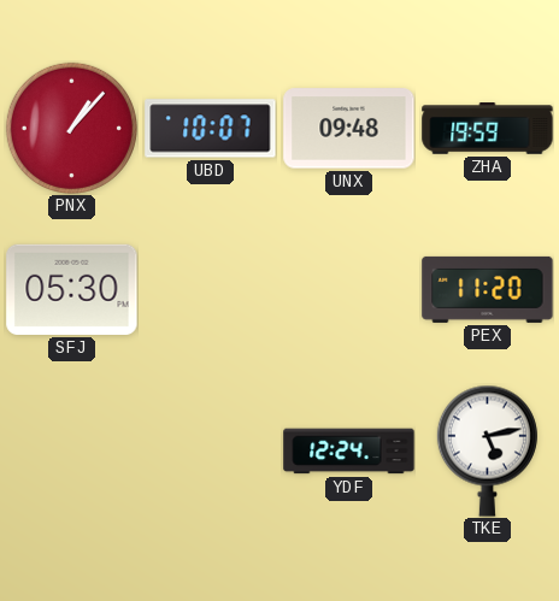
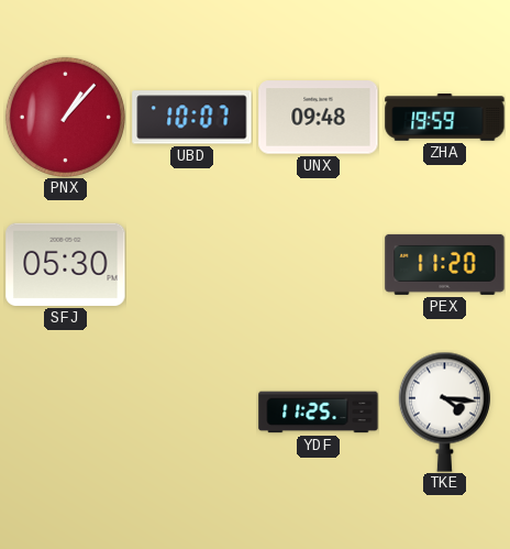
YDF: 12:24 -> 11:25
TKE: 5:13 -> 4:16
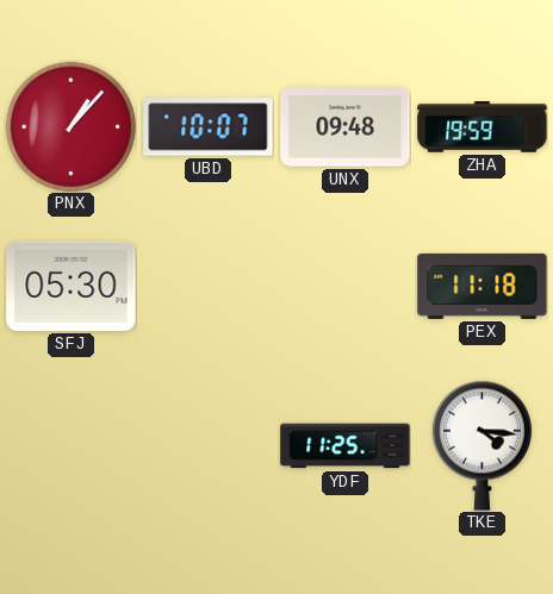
PEX: 11:20 -> 11:18
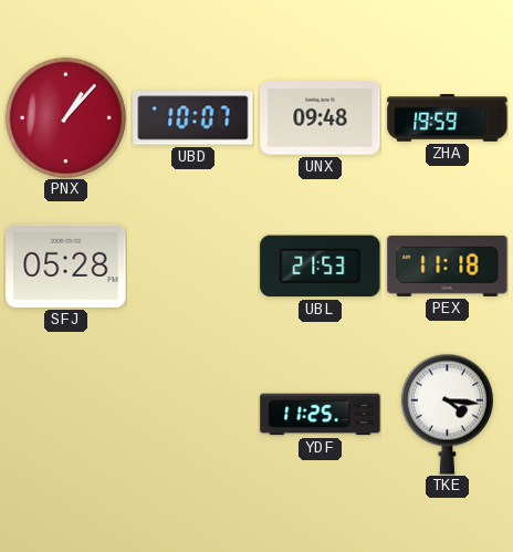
SFJ: 05:30 -> 05:28
UBL: none -> 21:53
